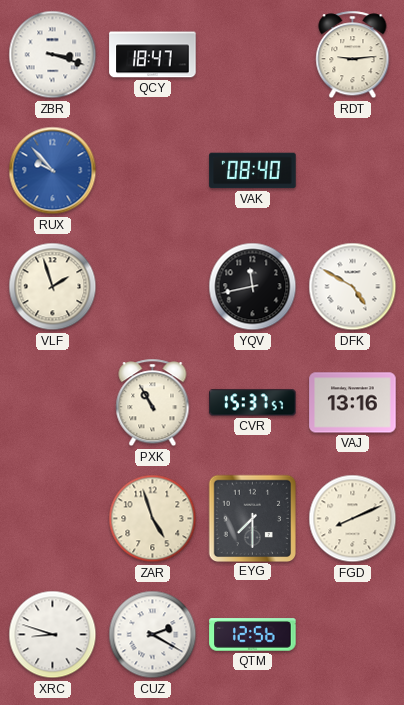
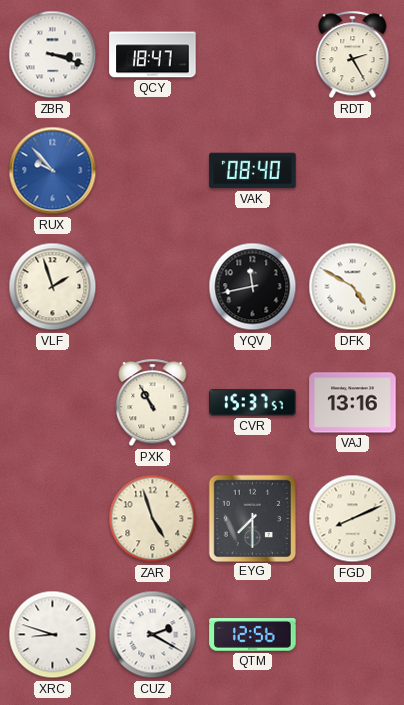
RDT: 9:14 -> 2:25
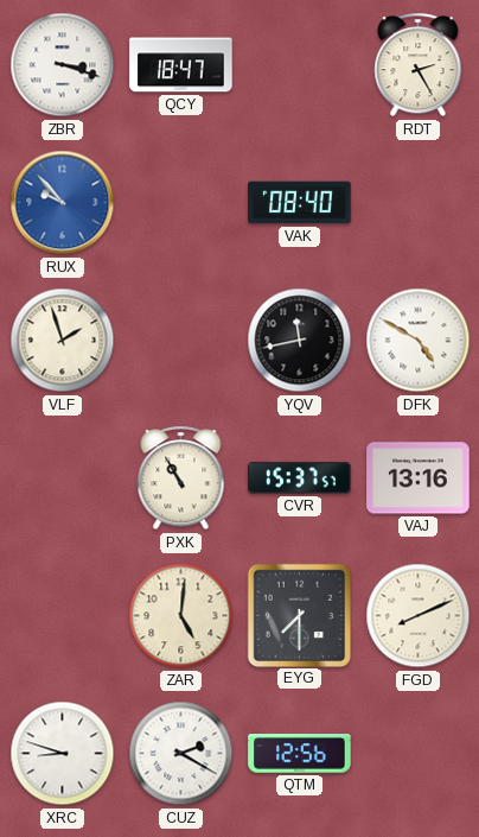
ZAR: 4:57 -> 5:01
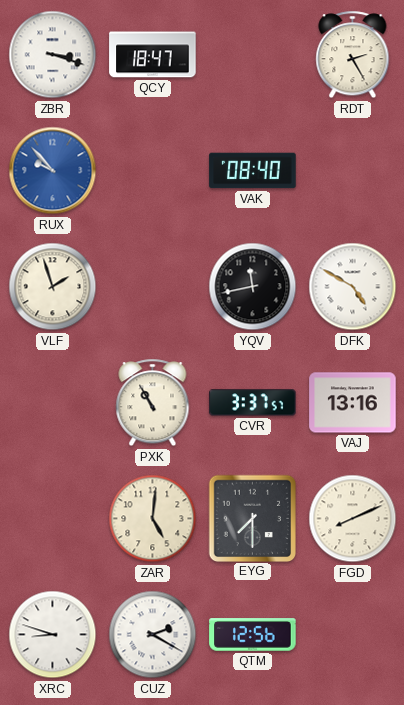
CVR: 15:37 -> 3:37
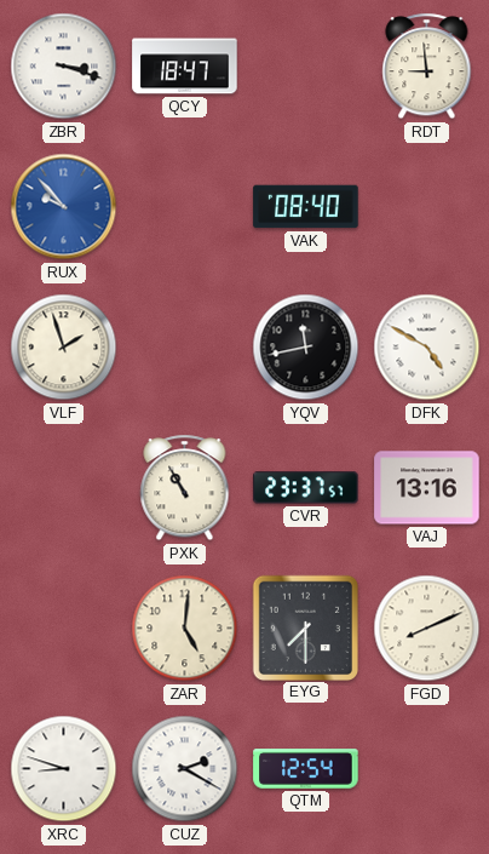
RDT: 2:25 -> 8:59
CVR: 3:37 -> 23:37
QTM: 12:56 -> 12:54
